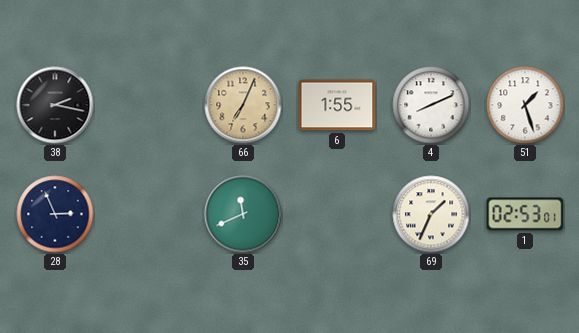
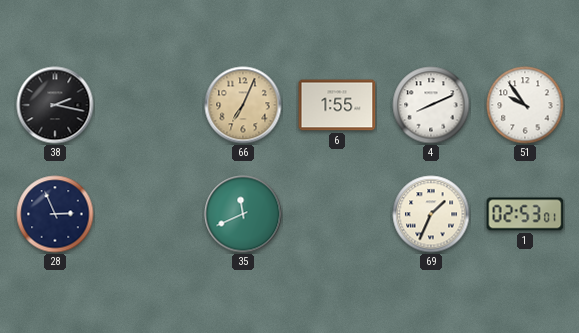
51: 1:27 -> 9:54
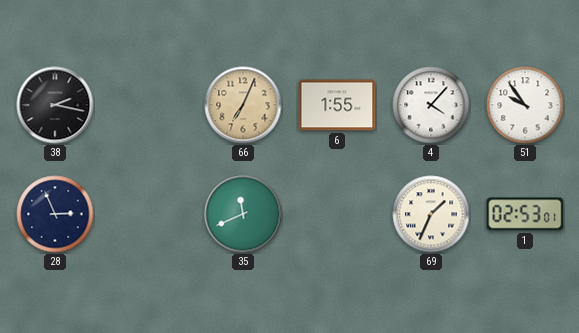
4: 8:11 -> 4:07
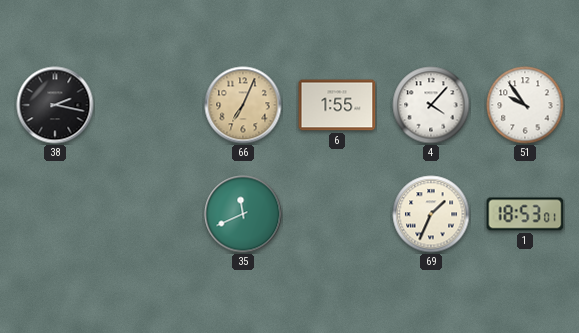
28: 2:56 -> none
1: 02:53 -> 18:53
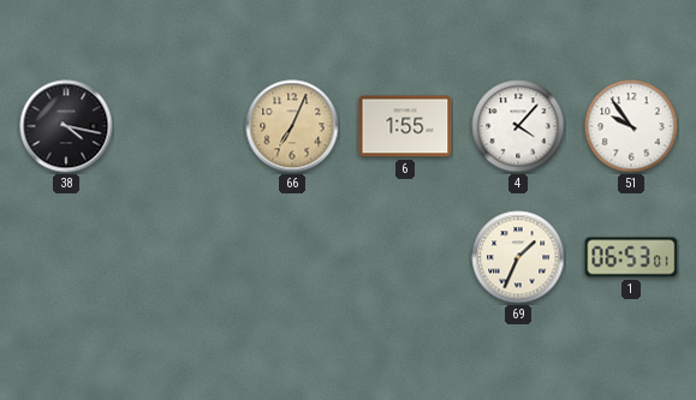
38: 2:17 -> 4:17
35: 11:41 -> none
1: 18:53 -> 06:53
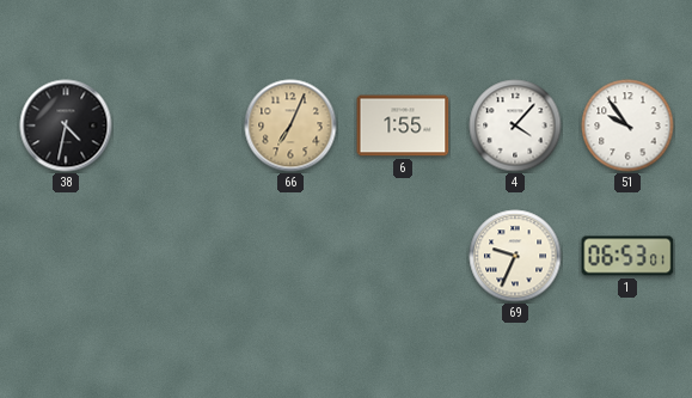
38: 4:17 -> 4:32
69: 1:34 -> 9:34
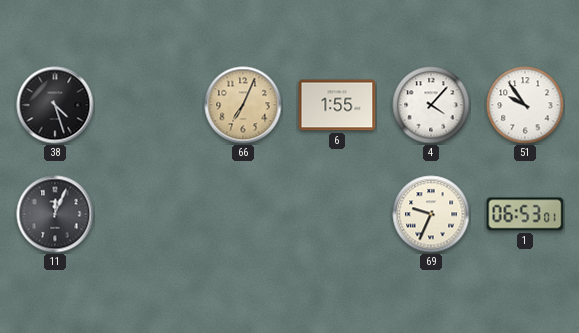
38: 4:32 -> 4:27
11: none -> 12:04
